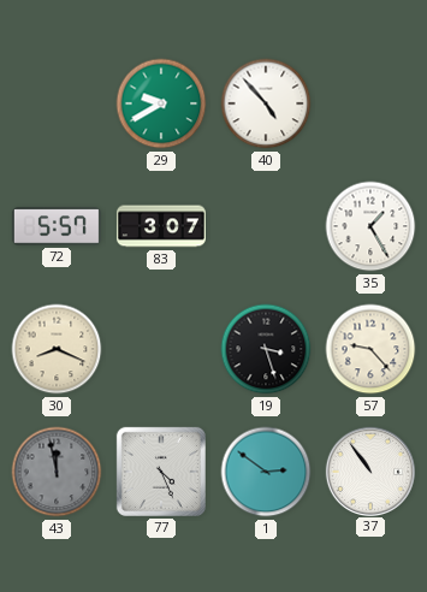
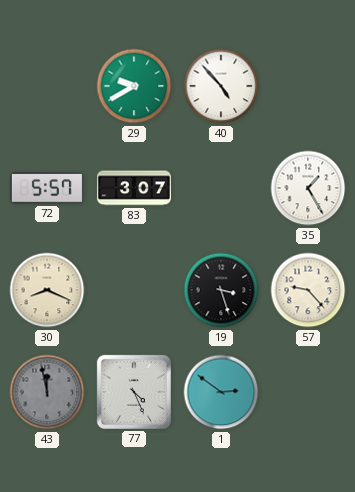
37: 10:54 -> none
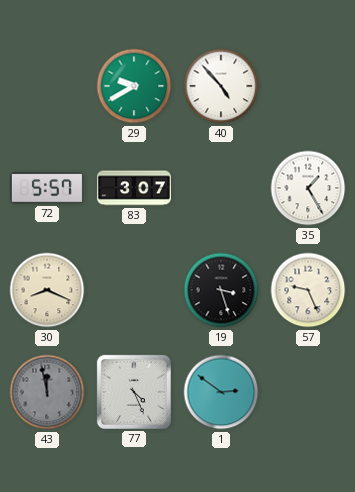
57: 9:23 -> 9:26
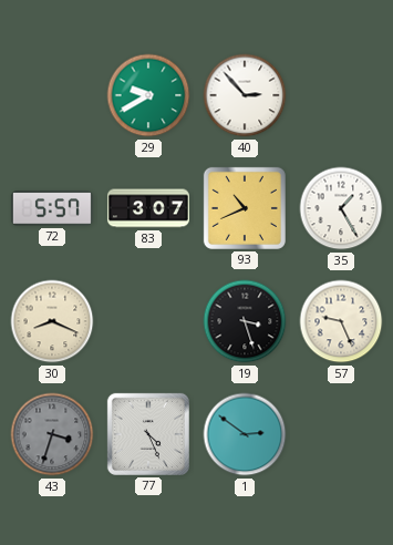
40: 4:53 -> 2:53
93: none -> 10:41
43: 11:58 -> 3:33
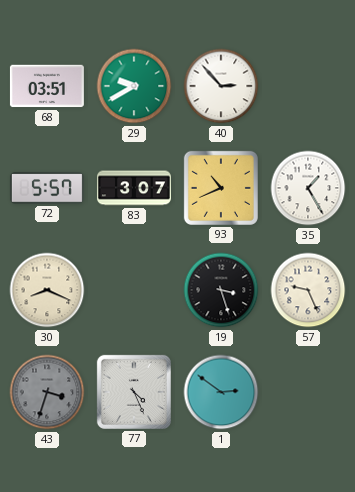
68: none -> 03:51
